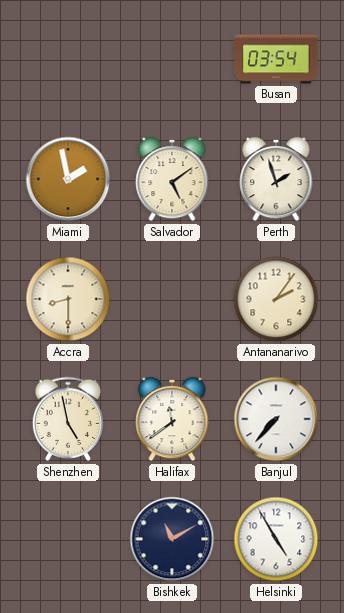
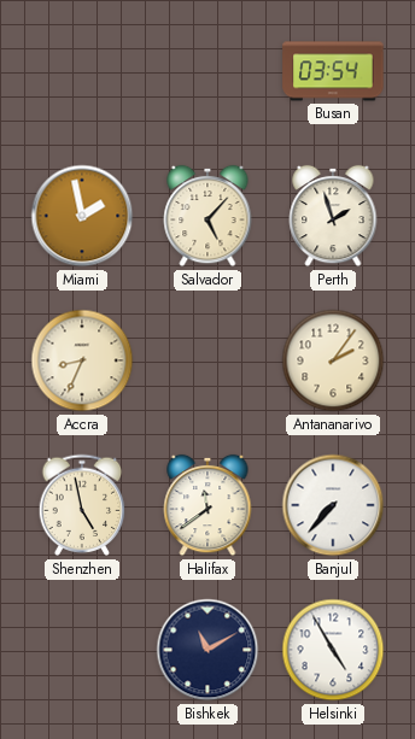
Salvador: 5:09 -> 5:07
Accra: 8:30 -> 8:34
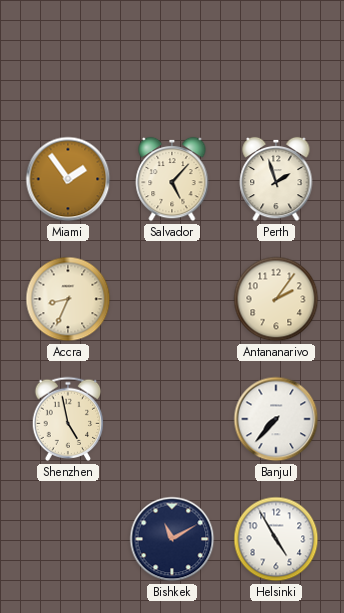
Busan: 03:54 -> none
Miami: 1:58 -> 1:54
Halifax: 11:39 -> none
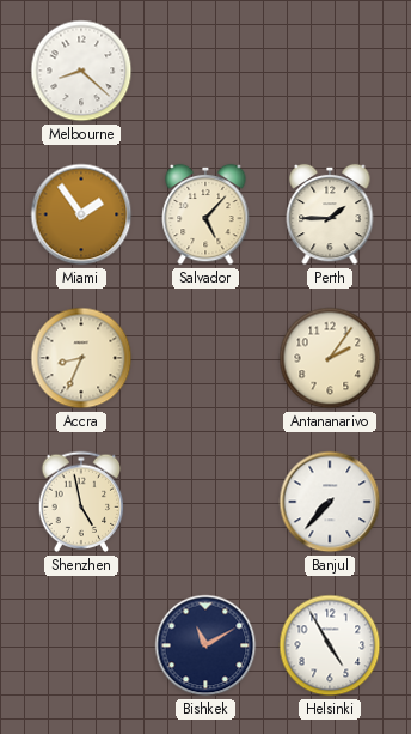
Melbourne: none -> 8:22
Perth: 1:57 -> 1:45
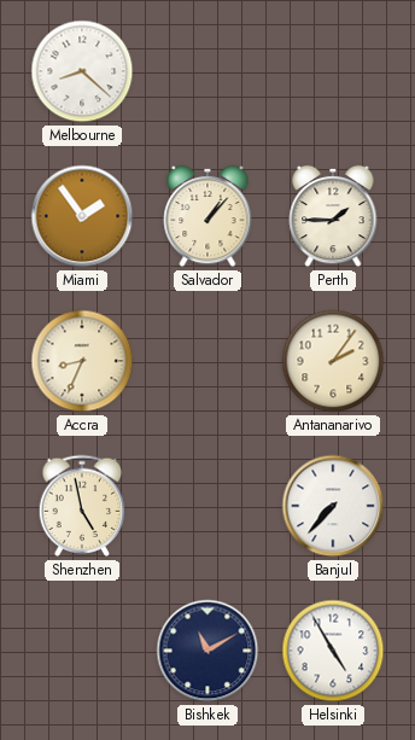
Salvador: 5:07 -> 1:07
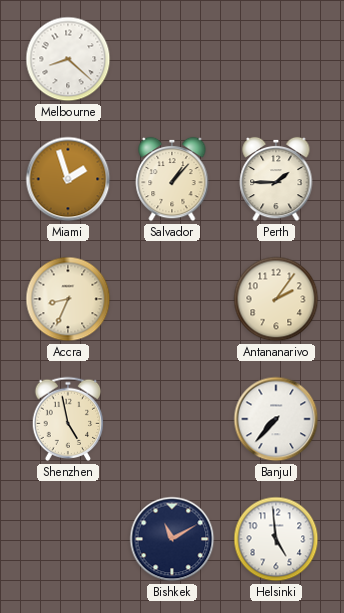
Miami: 1:54 -> 1:57
Helsinki: 4:55 -> 4:59
